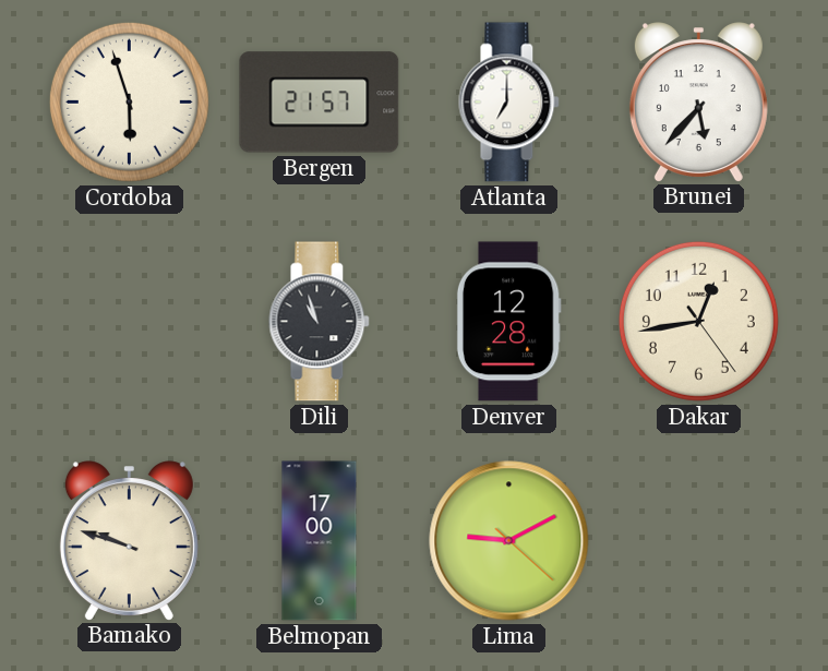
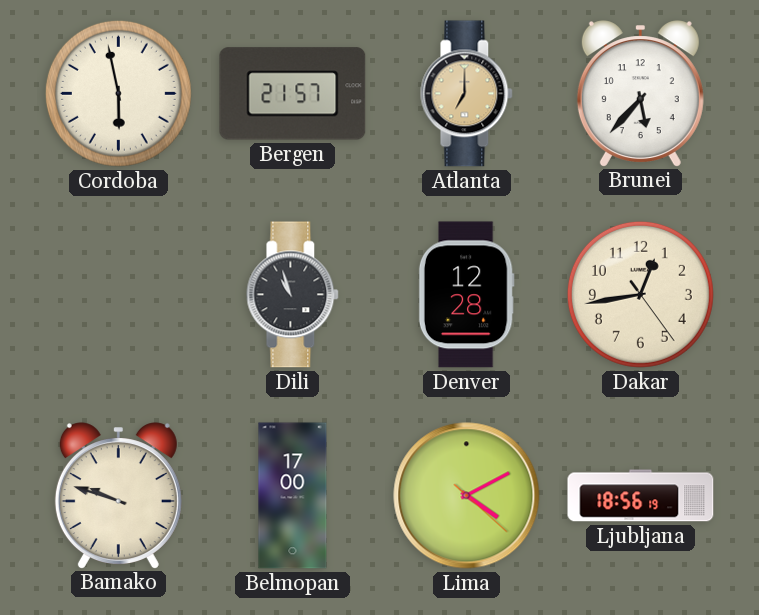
Cordoba: 5:57 -> 5:58
Atlanta dial: white -> champagne
Lima: 9:10 -> 4:10
Ljubljana: none -> 18:56
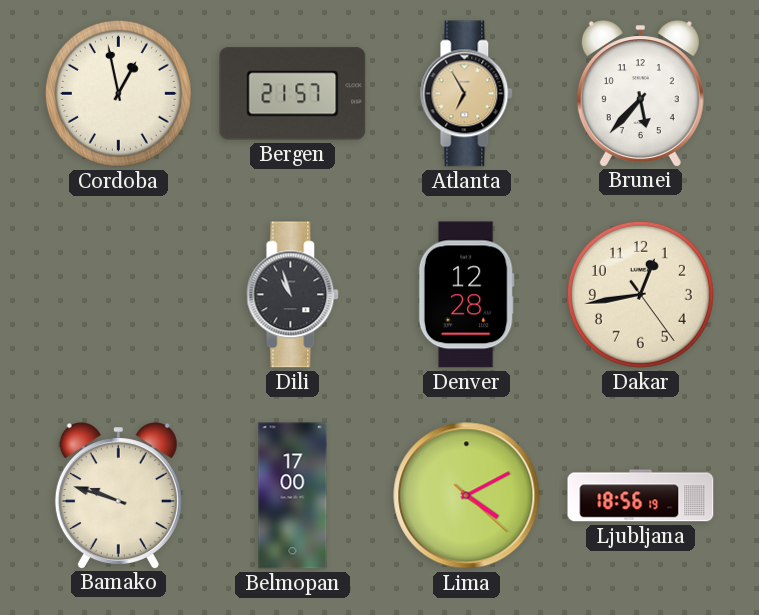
Cordoba: 5:58 -> 12:58
Atlanta: 7:00 -> 6:55
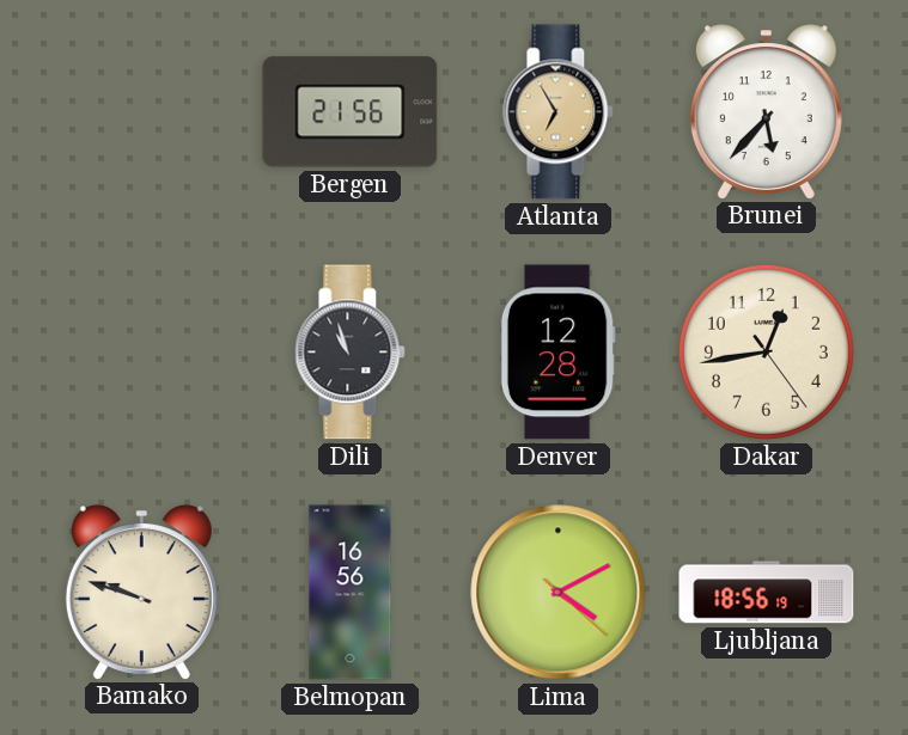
Cordoba: 12:58 -> none
Bergen: 21:57 -> 21:56
Belmopan: 17:00 -> 16:56
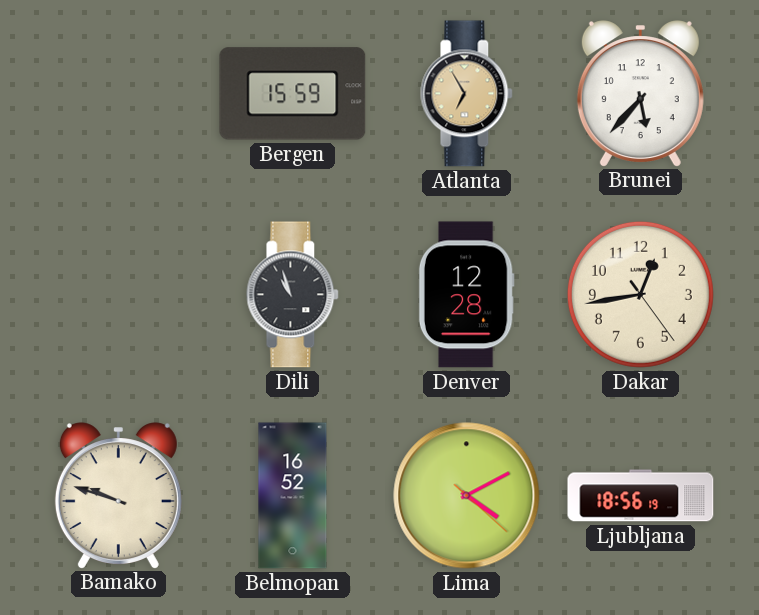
Bergen: 21:56 -> 15:59
Belmopan: 16:56 -> 16:52
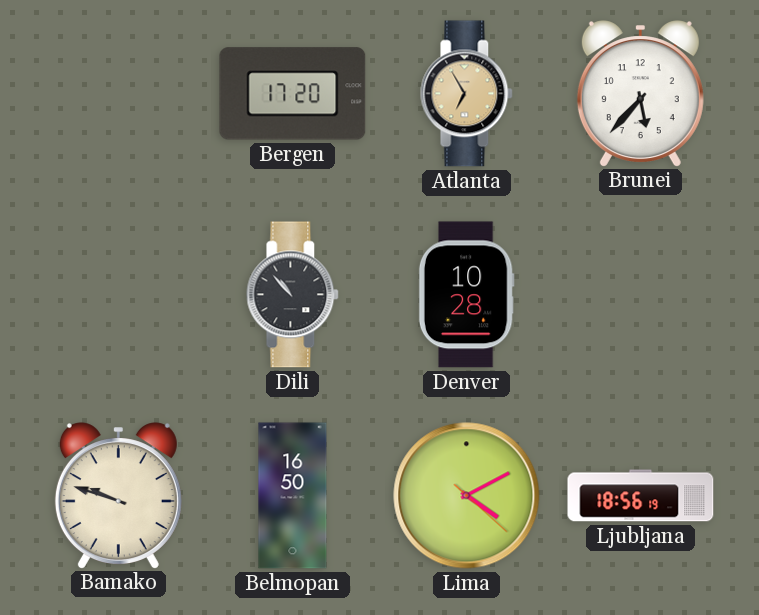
Bergen: 15:59 -> 17:20
Dili: 10:57 -> 10:53
Denver: 12:28 -> 10:28
Dakar: 12:43 -> none
Belmopan: 16:52 -> 16:50
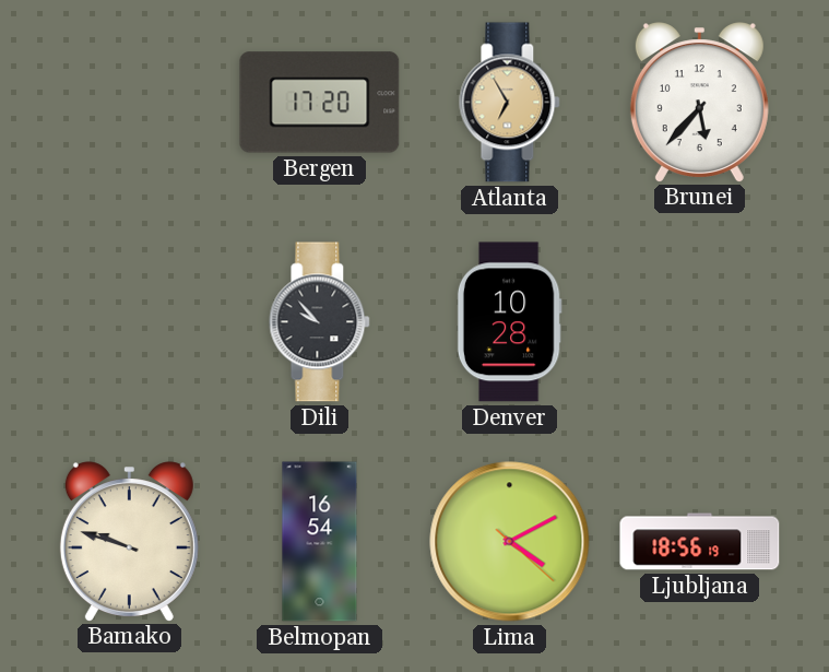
Dili: 10:53 -> 9:53
Belmopan: 16:50 -> 16:54
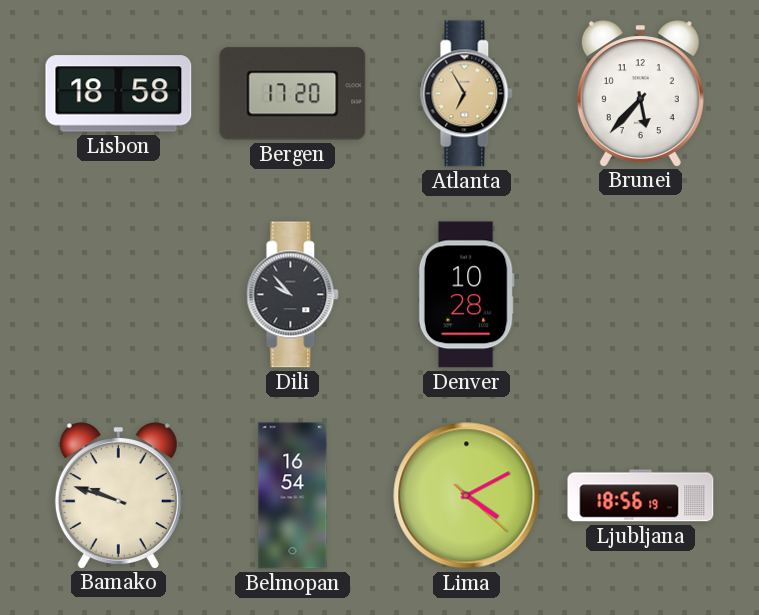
Lisbon: none -> 18:58
